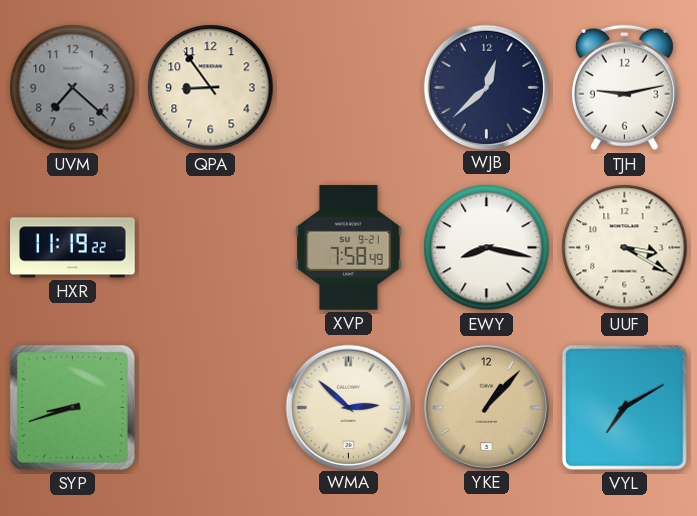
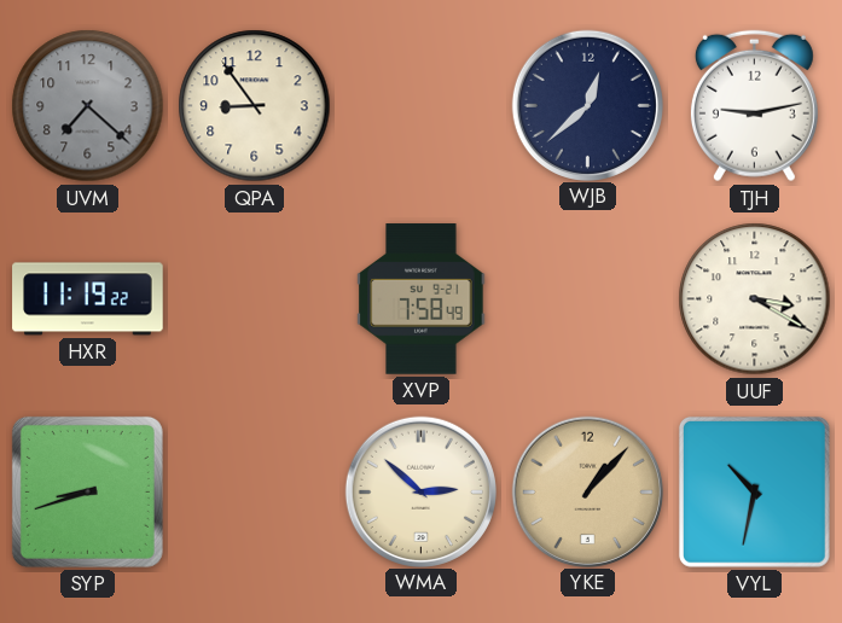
EWY: 8:17 -> none
VYL: 7:10 -> 10:32
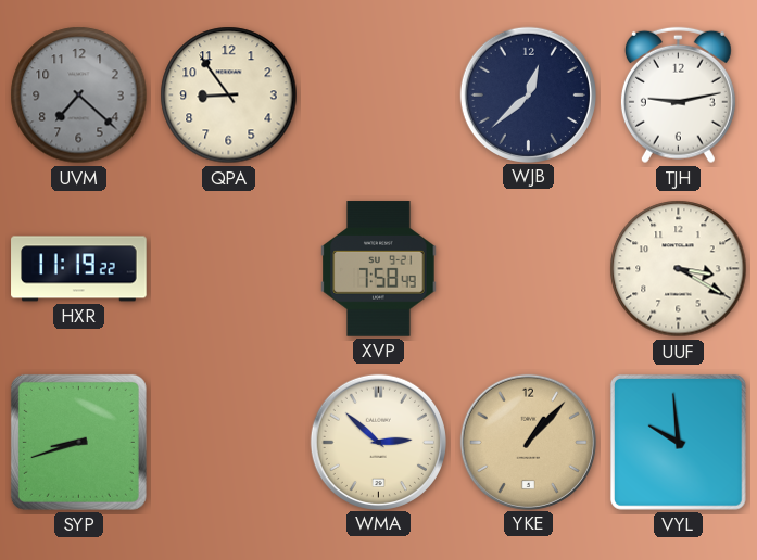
VYL: 10:32 -> 9:59
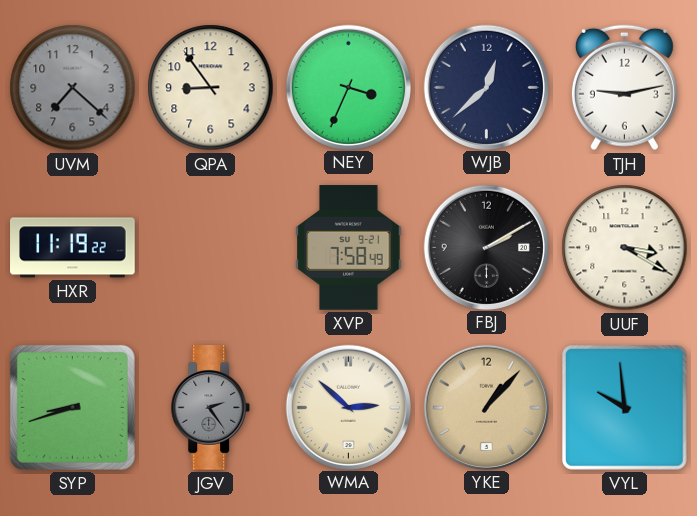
NEY: none -> 3:34
FBJ: none -> 2:10
JGV: none -> 2:24
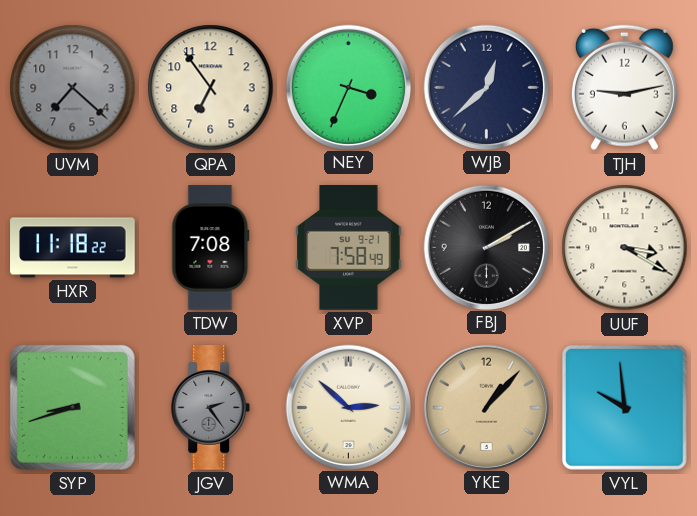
QPA: 8:54 -> 6:54
HXR: 11:19 -> 11:18
TDW: none -> 7:08
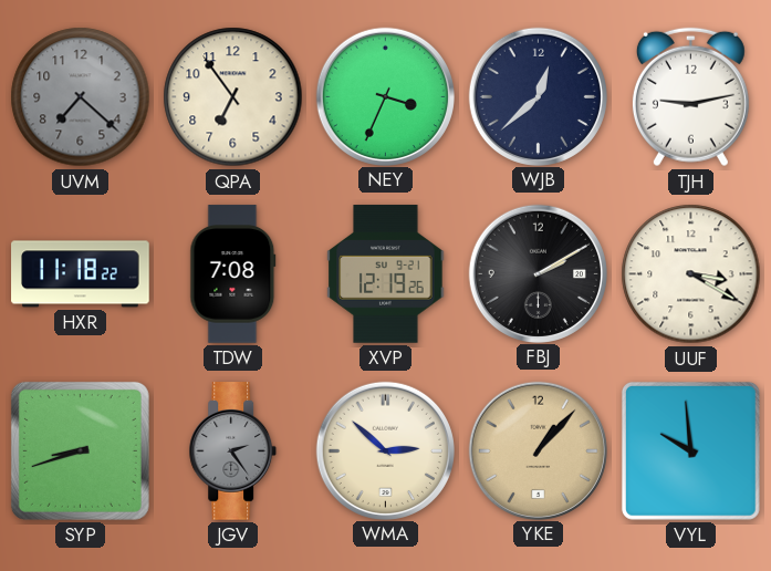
XVP: 7:58 -> 12:19
